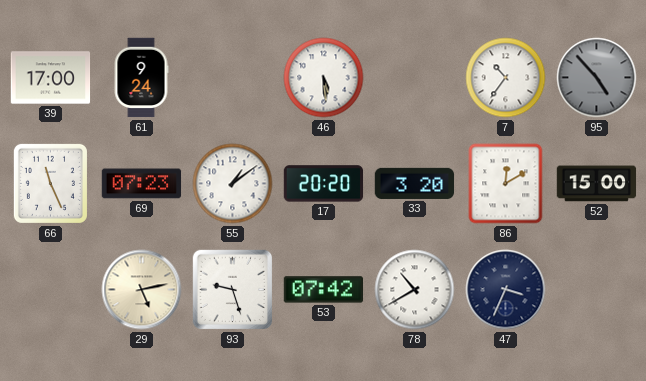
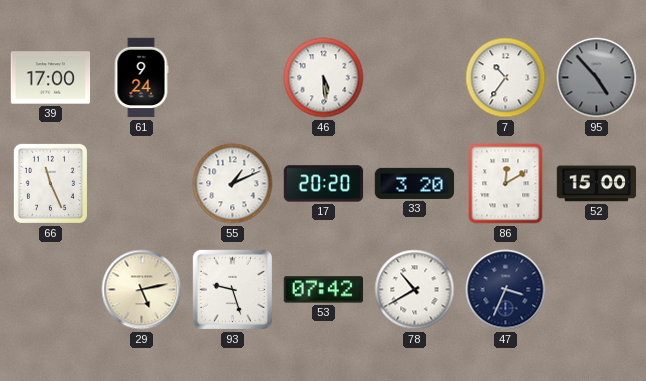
69: 07:23 -> none
55: 1:09 -> 1:11
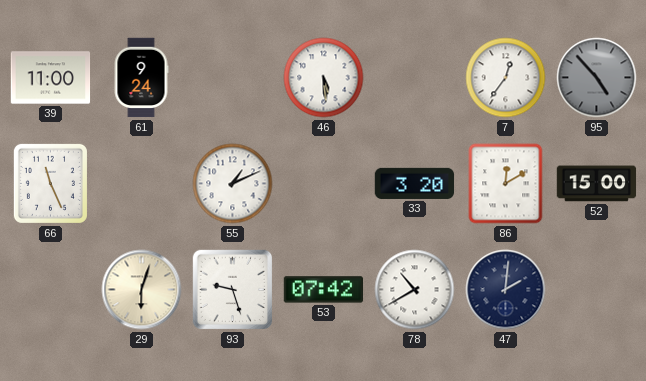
39: 17:00 -> 11:00
7: 10:36 -> 12:36
17: 20:20 -> none
29: 5:13 -> 6:03
47: 3:34 -> 2:01
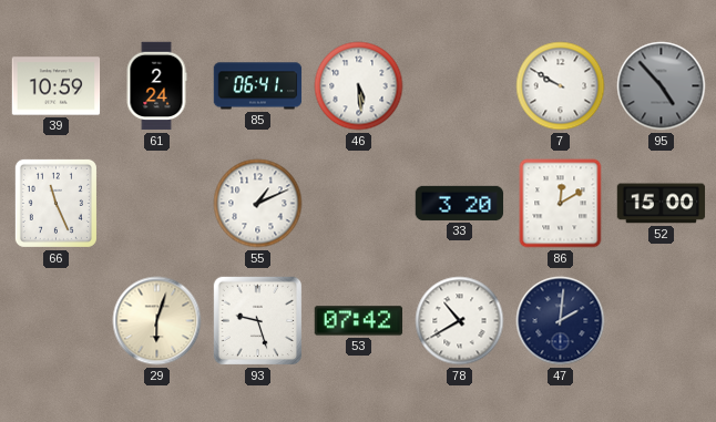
39: 11:00 -> 10:59
61: 9:24 -> 2:24
85: none -> 06:41
7: 12:36 -> 9:50
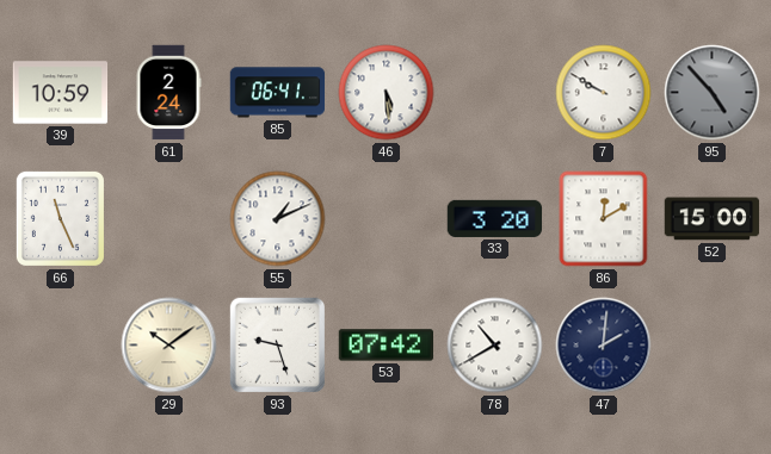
29: 6:03 -> 10:09
